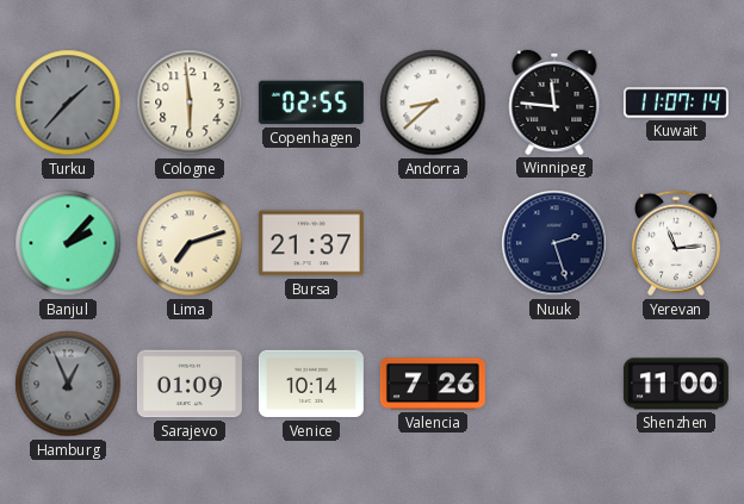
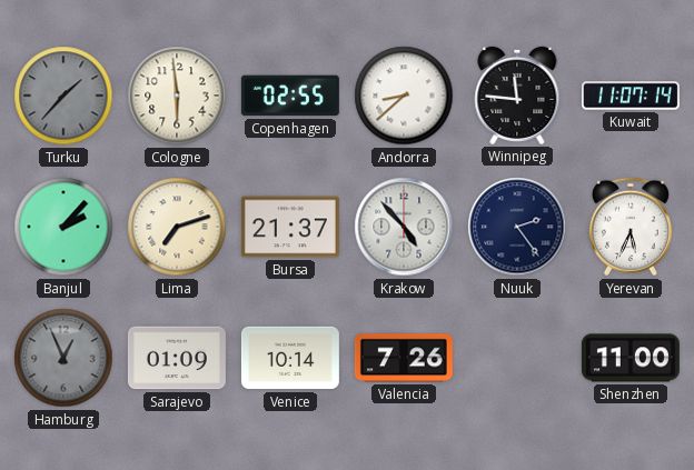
Krakow: none -> 4:53
Nuuk: 2:27 -> 2:24
Yerevan: 11:14 -> 5:34
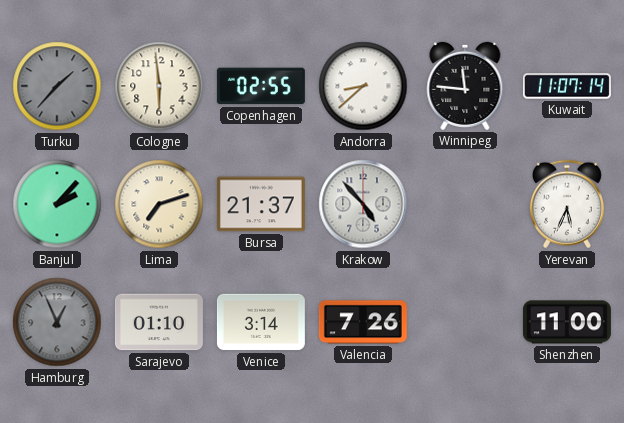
Nuuk: 2:24 -> none
Sarajevo: 01:09 -> 01:10
Venice: 10:14 -> 3:14
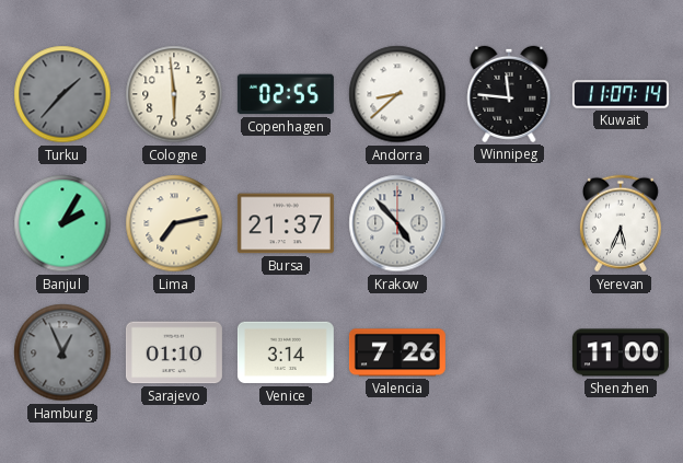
Banjul: 2:07 -> 2:05
Lima: 7:12 -> 7:13
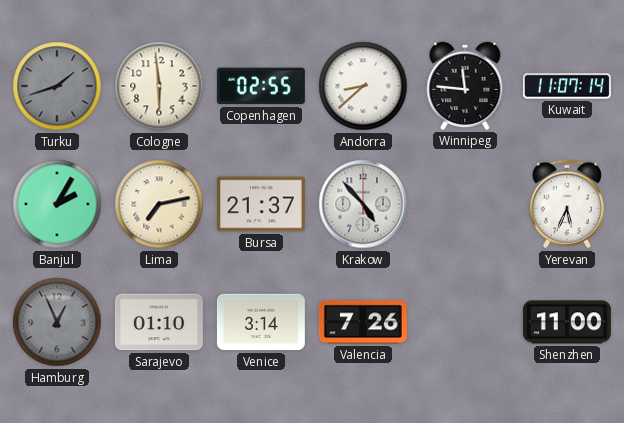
Turku: 1:37 -> 1:42
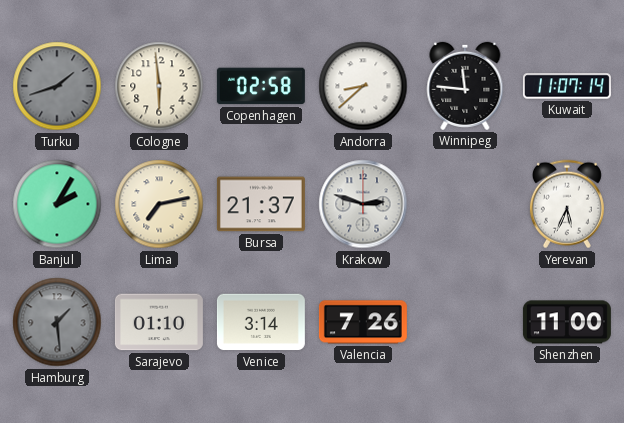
Copenhagen: 02:55 -> 02:58
Krakow: 4:53 -> 2:48
Hamburg: 12:56 -> 1:29
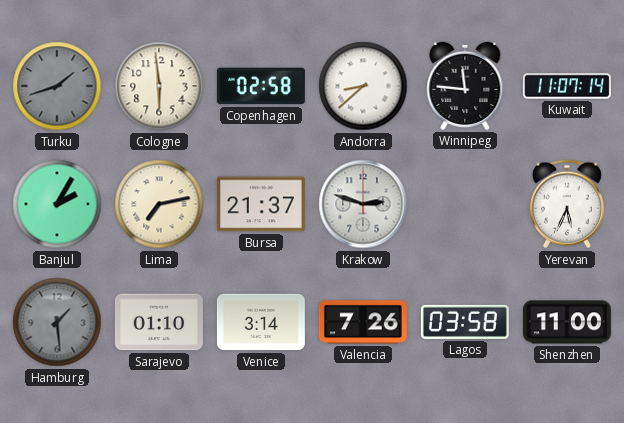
Lagos: none -> 03:58
